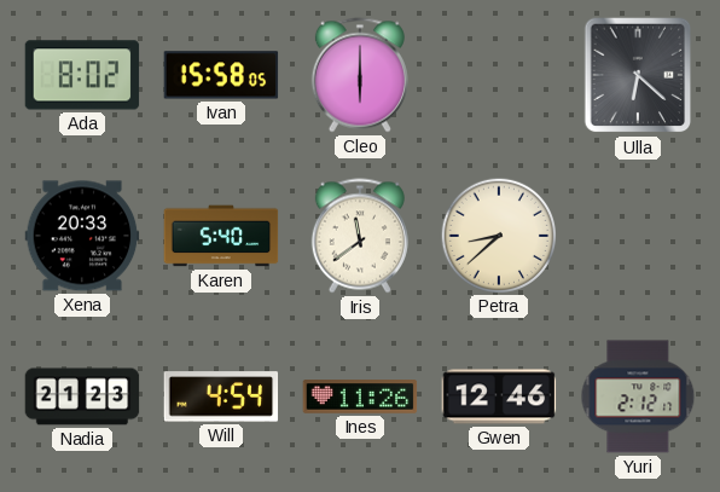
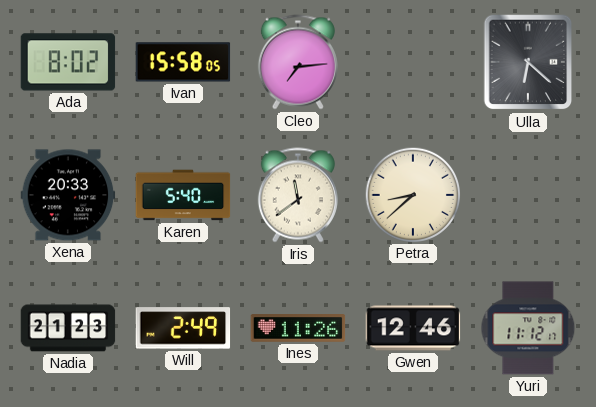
Cleo: 6:00 -> 7:14
Will: 4:54 -> 2:49
Yuri: 2:12 -> 11:12
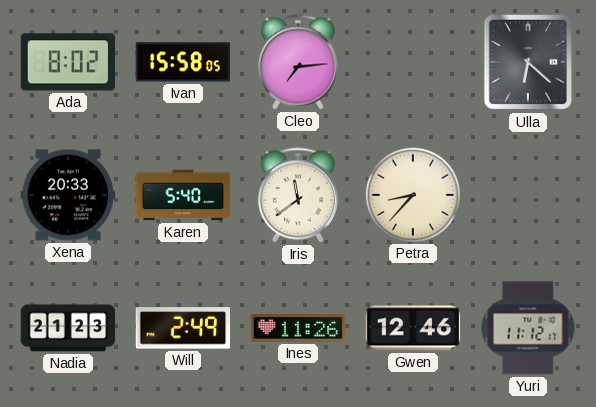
Petra: 8:38 -> 8:37
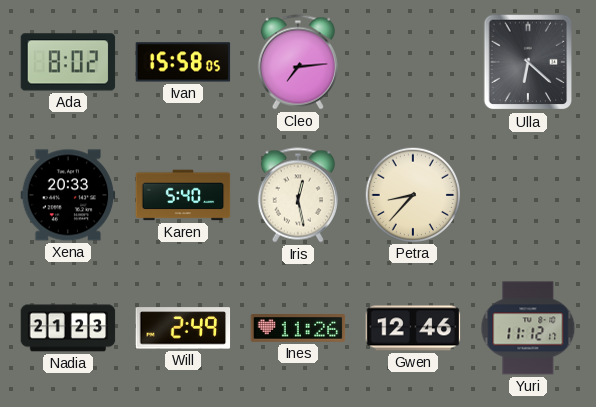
Iris: 11:39 -> 12:28
